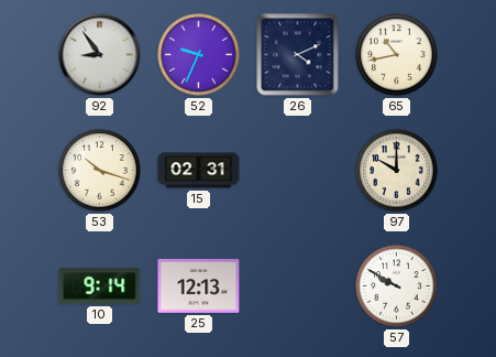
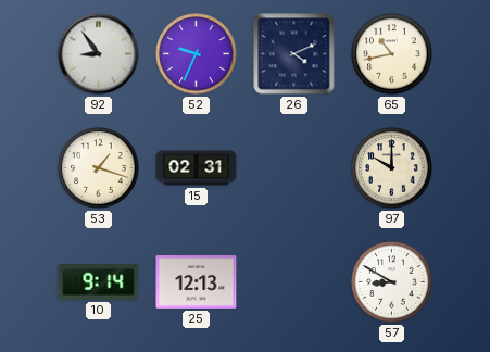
53: 10:18 -> 1:18
57: 9:50 -> 8:50
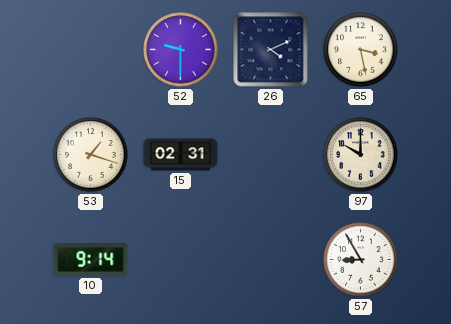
92: 8:54 -> none
52: 9:34 -> 9:30
65: 10:43 -> 3:28
25: 12:13 -> none
57: 8:50 -> 8:55
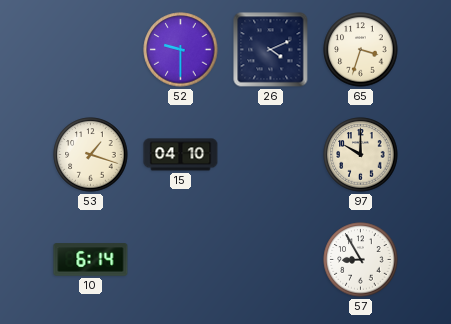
65: 3:28 -> 3:33
15: 02:31 -> 04:10
10: 9:14 -> 6:14
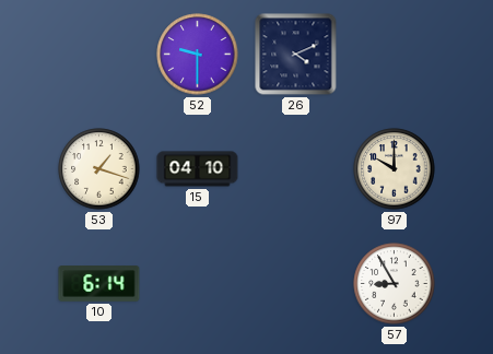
65: 3:33 -> none
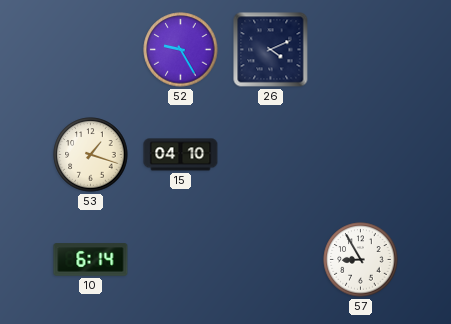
52: 9:30 -> 9:25
97: 10:00 -> none
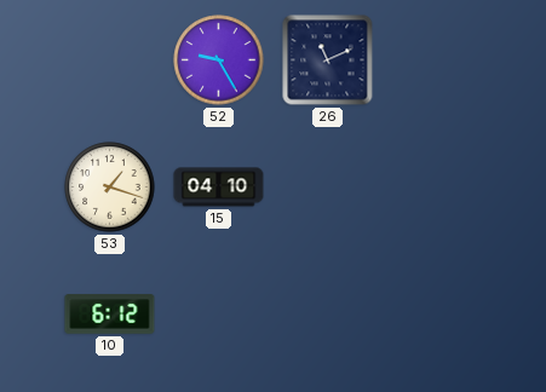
26: 4:11 -> 11:11
10: 6:14 -> 6:12
57: 8:55 -> none
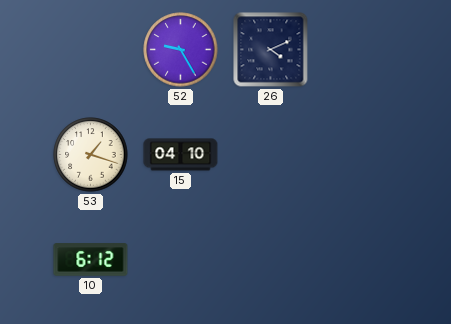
26: 11:11 -> 4:11
